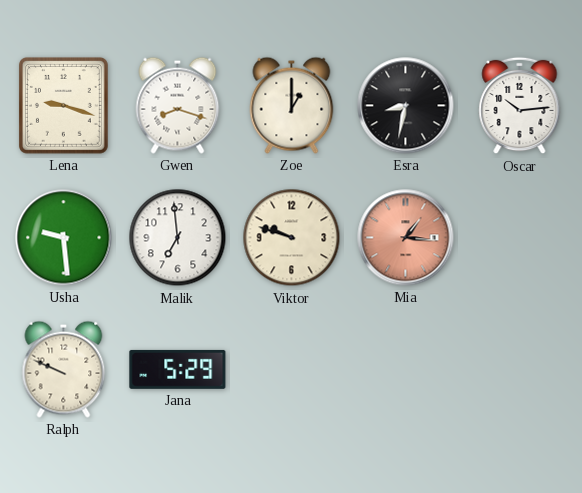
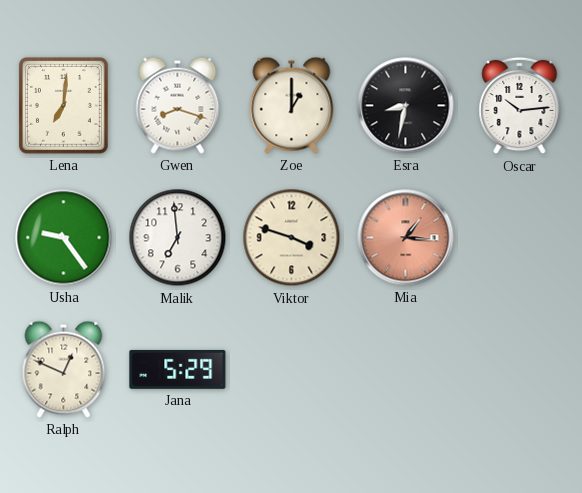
Lena: 9:18 -> 7:01
Usha: 9:29 -> 9:24
Viktor: 9:48 -> 3:48
Ralph: 9:49 -> 12:49
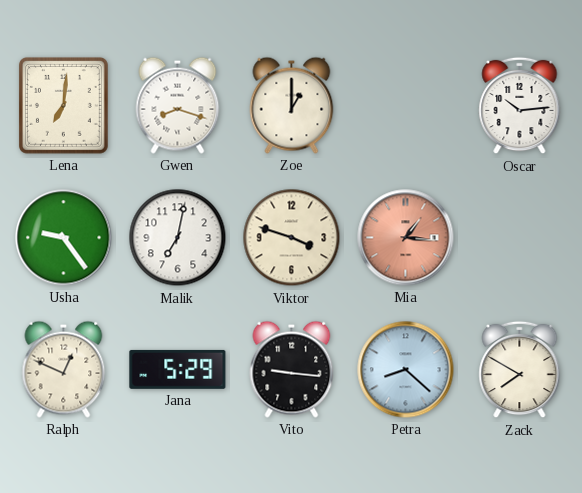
Esra: 8:32 -> none
Malik: 6:59 -> 7:02
Vito: none -> 9:16
Petra: none -> 8:22
Zack: none -> 7:50
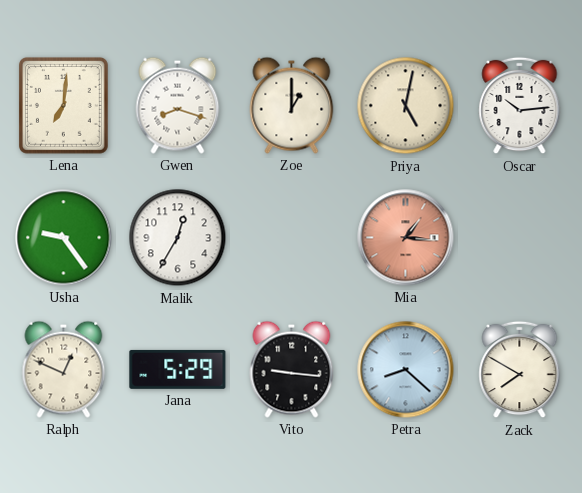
Priya: none -> 5:02
Malik: 7:02 -> 12:35
Viktor: 3:48 -> none
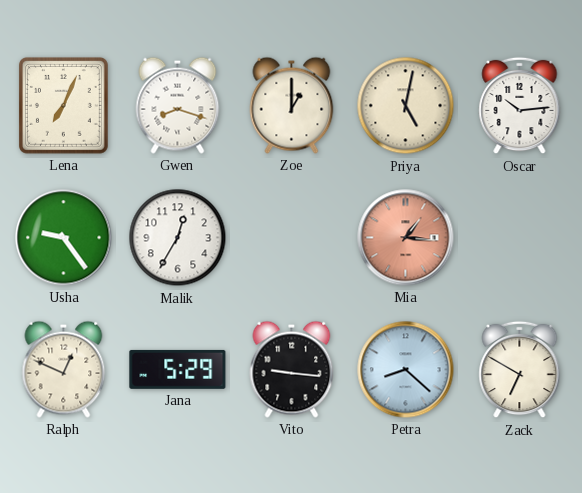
Lena: 7:01 -> 7:04
Zack: 7:50 -> 6:50
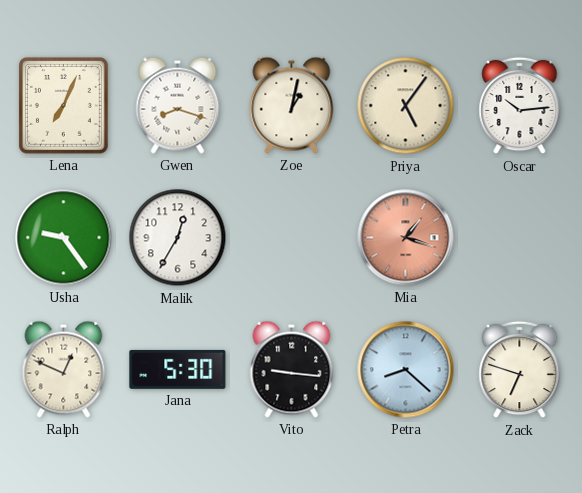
Zoe: 1:00 -> 1:02
Priya: 5:02 -> 5:06
Mia: 1:16 -> 1:18
Jana: 5:29 -> 5:30
Zack: 6:50 -> 6:48
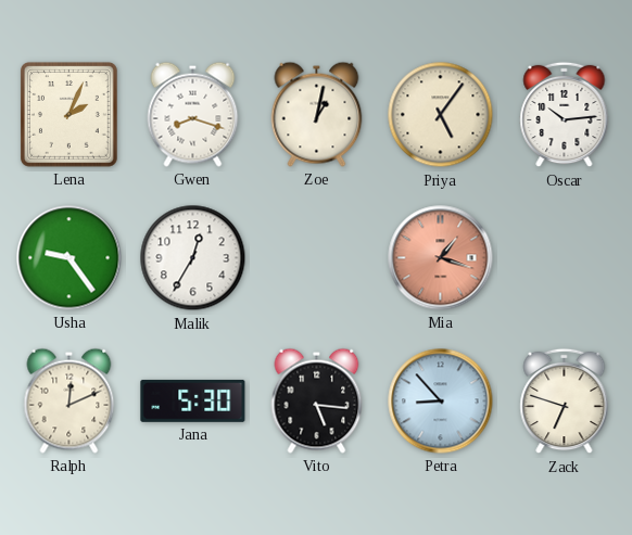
Lena: 7:04 -> 2:04
Ralph: 12:49 -> 12:11
Vito: 9:16 -> 5:16
Petra: 8:22 -> 8:53
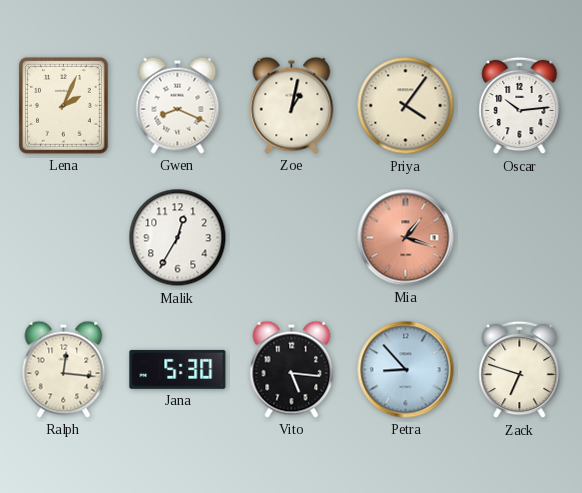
Gwen: 8:18 -> 8:19
Priya: 5:06 -> 4:06
Usha: 9:24 -> none
Ralph: 12:11 -> 12:16
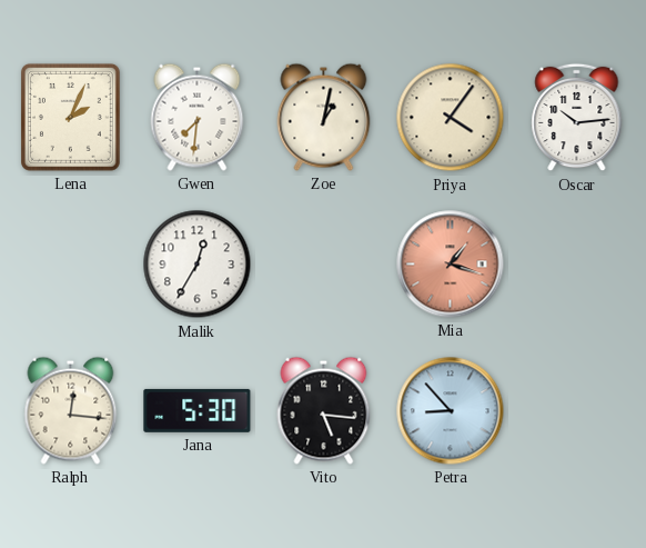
Gwen: 8:19 -> 7:31
Zack: 6:48 -> none
